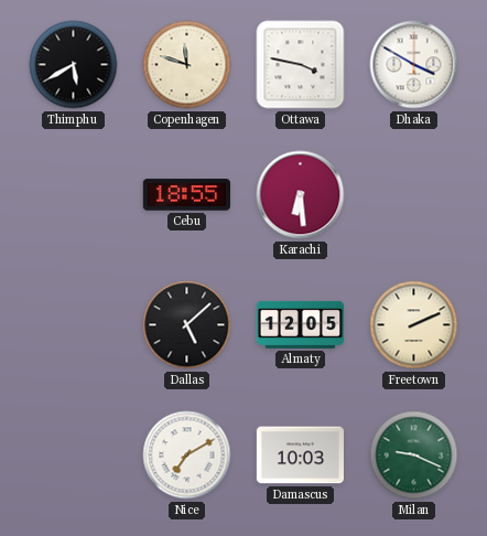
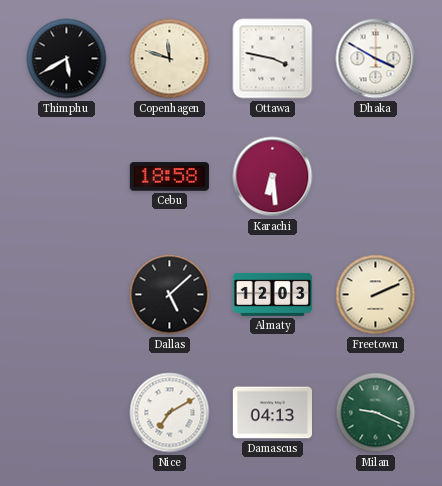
Cebu: 18:55 -> 18:58
Almaty: 12:05 -> 12:03
Damascus: 10:03 -> 04:13
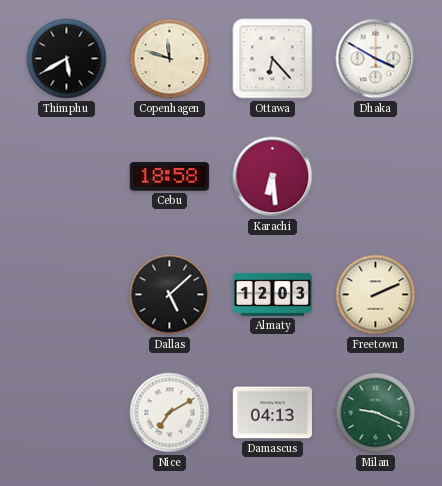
Ottawa: 3:47 -> 6:23
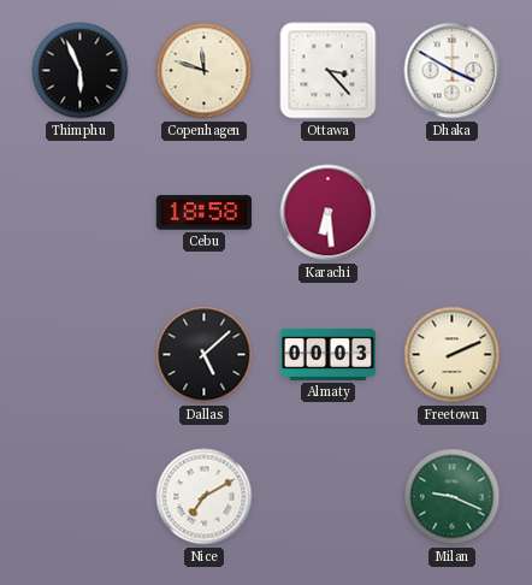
Thimphu: 5:40 -> 5:56
Ottawa: 6:23 -> 3:23
Almaty: 12:03 -> 00:03
Damascus: 04:13 -> none
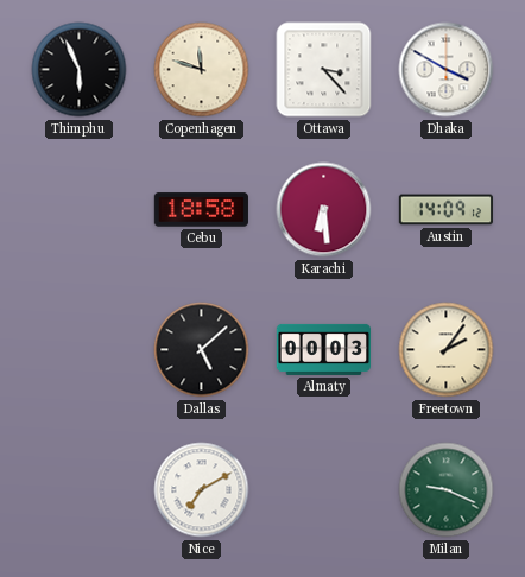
Austin: none -> 14:09
Freetown: 2:11 -> 2:06
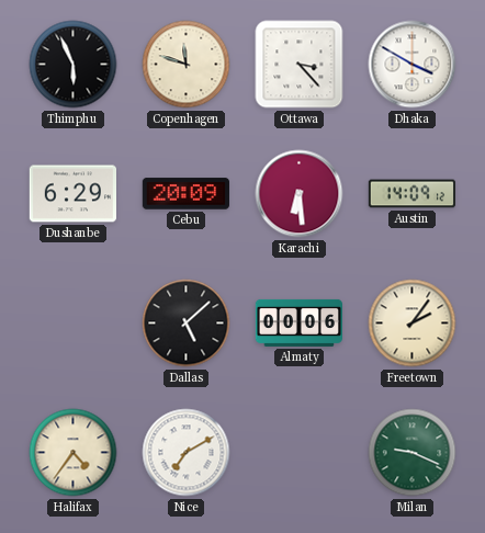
Dushanbe: none -> 6:29
Cebu: 18:58 -> 20:09
Almaty: 00:03 -> 00:06
Halifax: none -> 4:36
